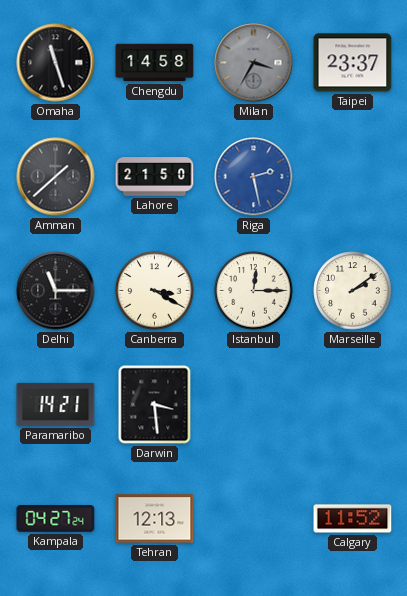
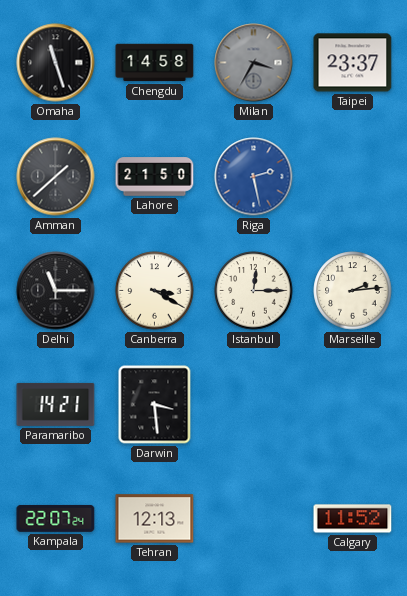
Marseille: 2:09 -> 2:14
Kampala: 04:27 -> 22:07
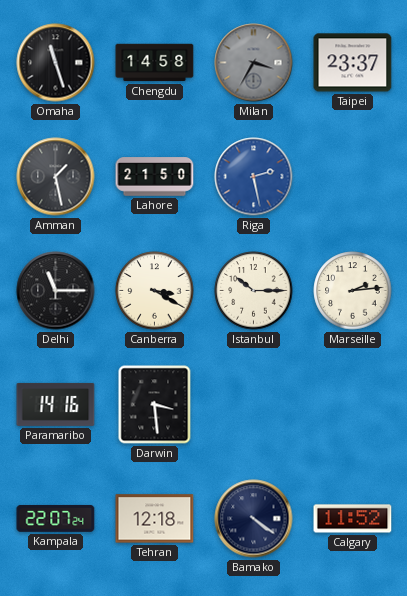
Amman: 1:38 -> 1:28
Istanbul: 12:15 -> 10:15
Paramaribo: 14:21 -> 14:16
Tehran: 12:13 -> 12:18
Bamako: none -> 4:21
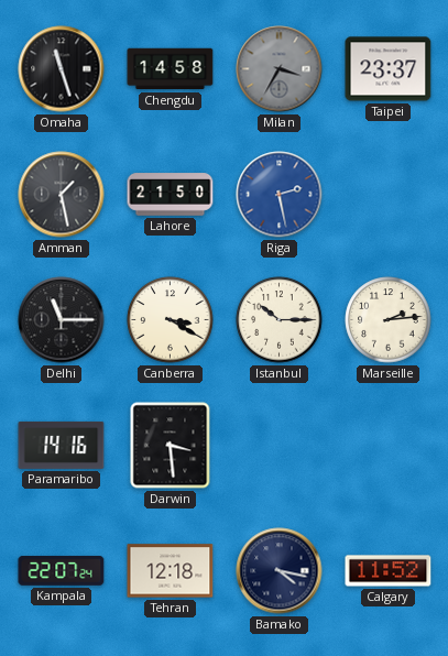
Bamako: 4:21 -> 4:17
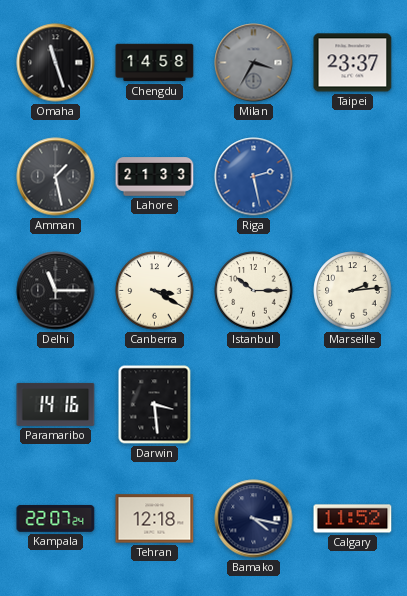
Lahore: 21:50 -> 21:33
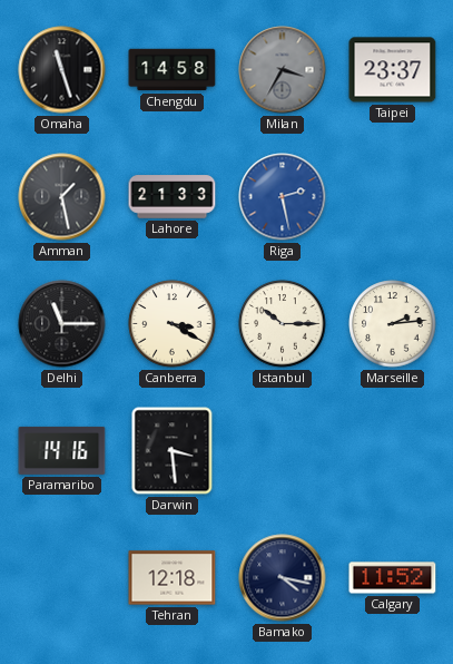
Kampala: 22:07 -> none
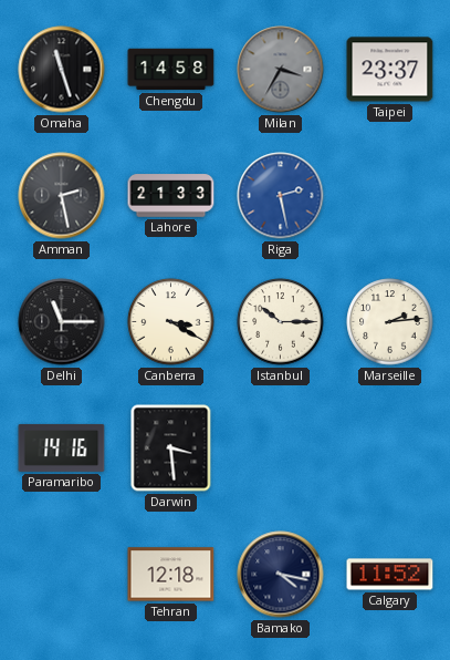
Amman: 1:28 -> 2:28
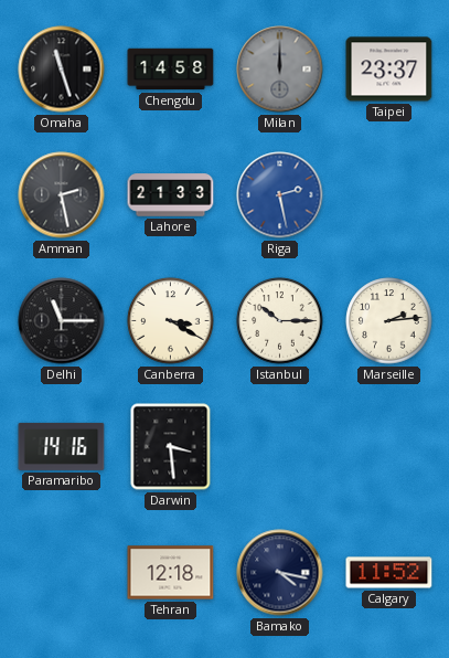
Milan: 3:35 -> 12:00
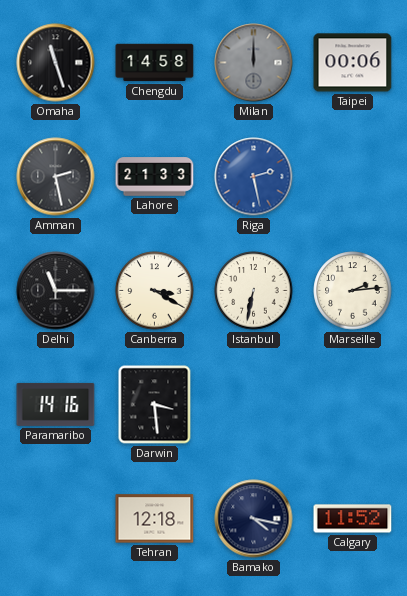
Taipei: 23:37 -> 00:06
Istanbul: 10:15 -> 6:32
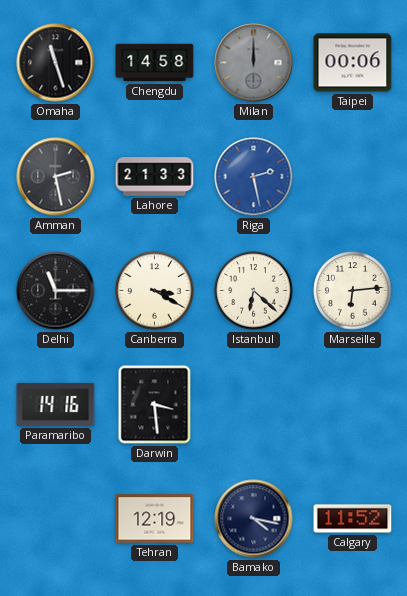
Istanbul: 6:32 -> 6:22
Marseille: 2:14 -> 6:14
Tehran: 12:18 -> 12:19
